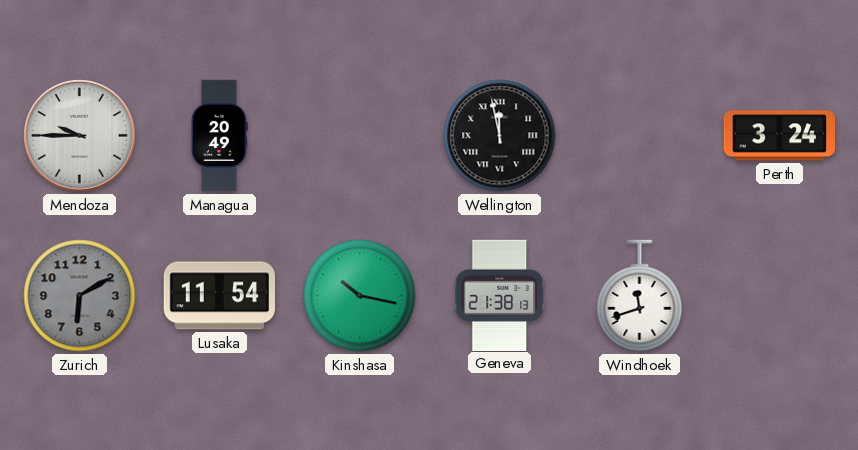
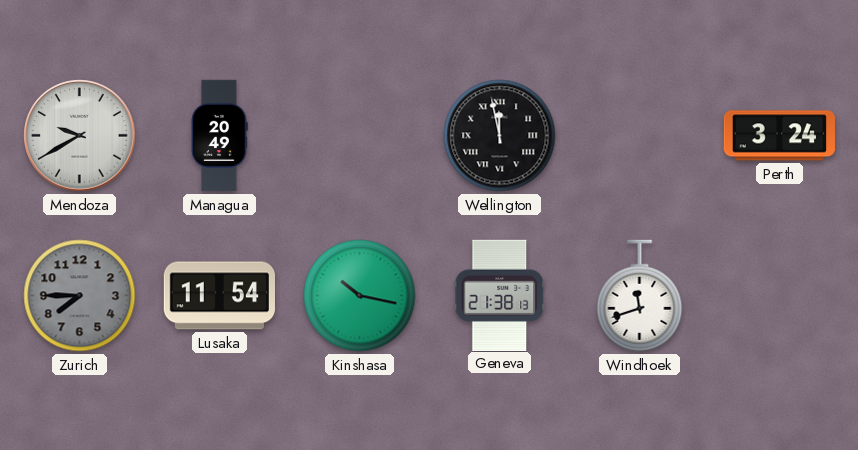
Mendoza: 9:45 -> 9:40
Zurich: 6:10 -> 7:45
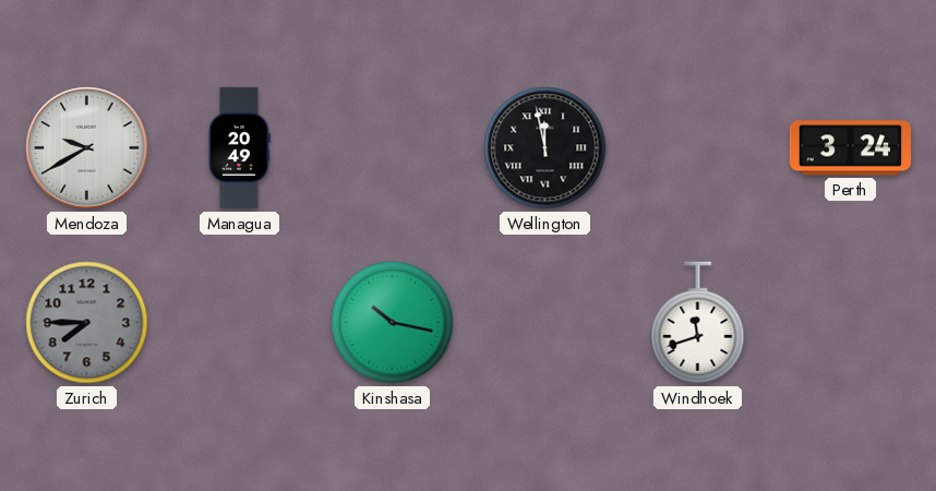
Lusaka: 11:54 -> none
Geneva: 21:38 -> none
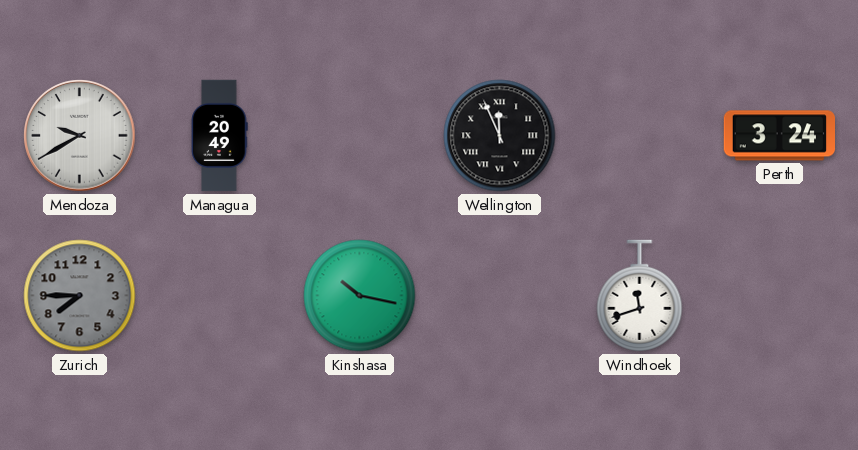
Wellington: 11:58 -> 11:56
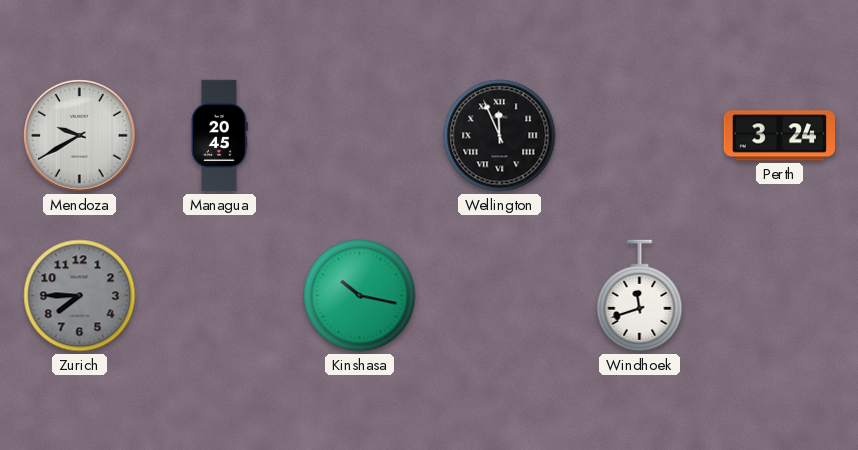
Managua: 20:49 -> 20:45
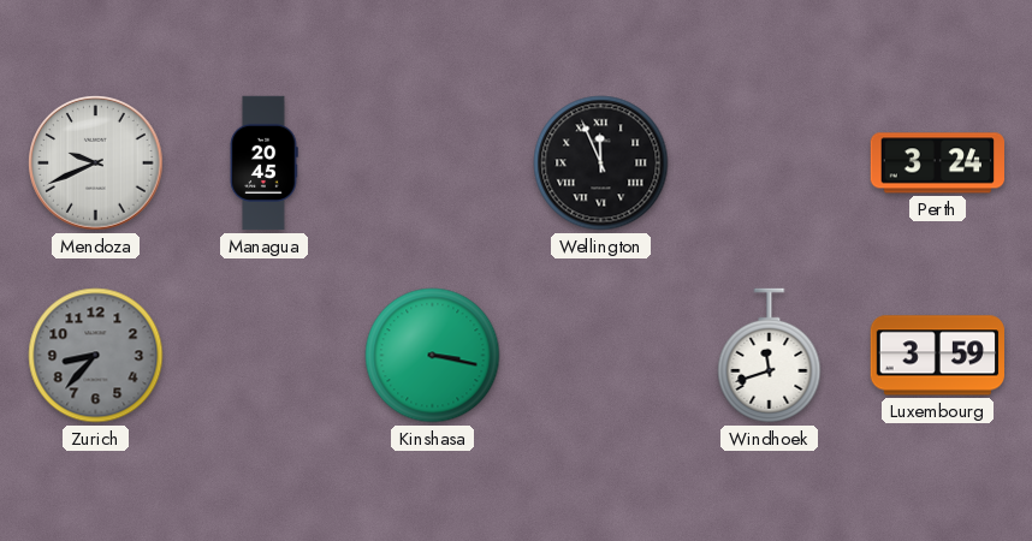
Mendoza: 9:40 -> 9:41
Zurich: 7:45 -> 8:37
Kinshasa: 10:17 -> 3:17
Luxembourg: none -> 3:59
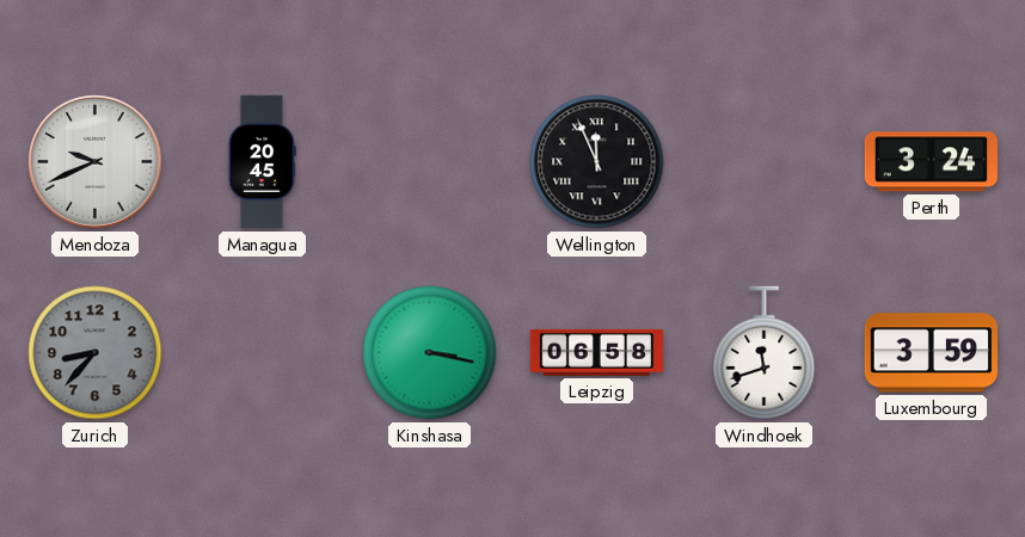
Leipzig: none -> 06:58
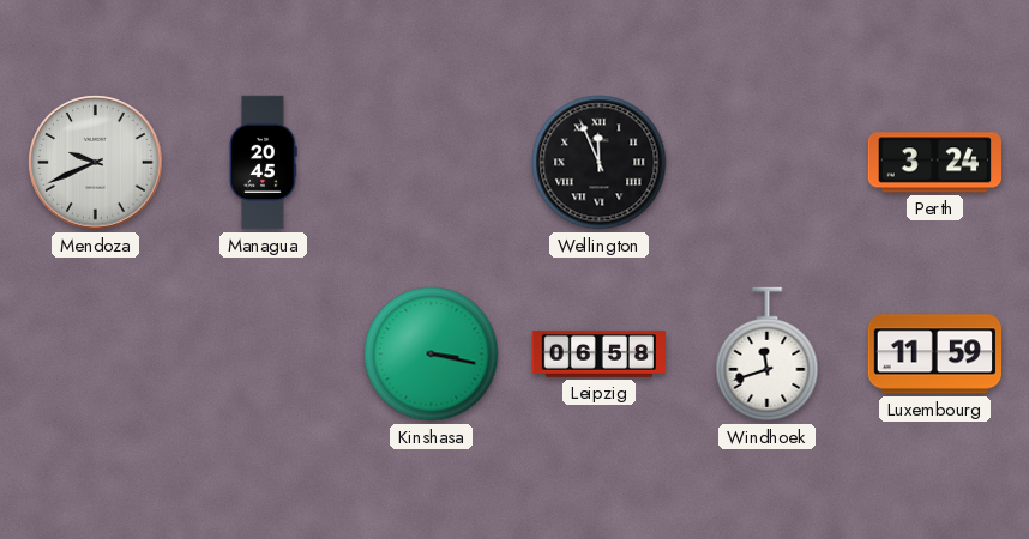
Zurich: 8:37 -> none
Luxembourg: 3:59 -> 11:59
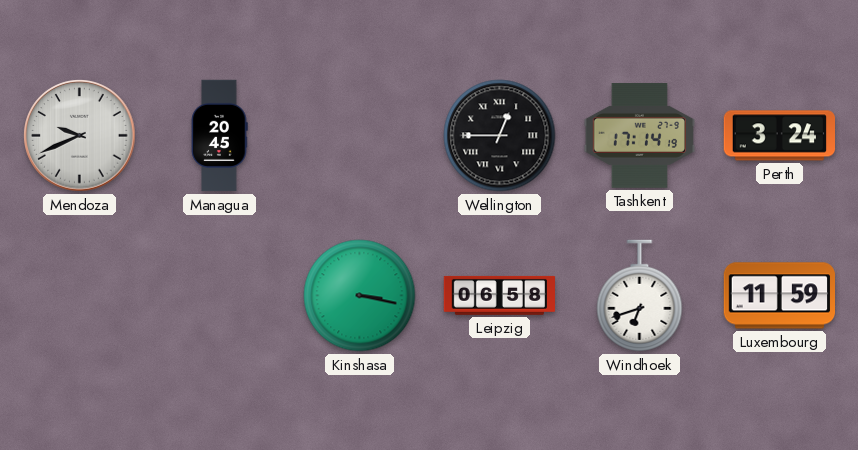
Wellington: 11:56 -> 12:45
Tashkent: none -> 17:14
Windhoek: 11:42 -> 6:42
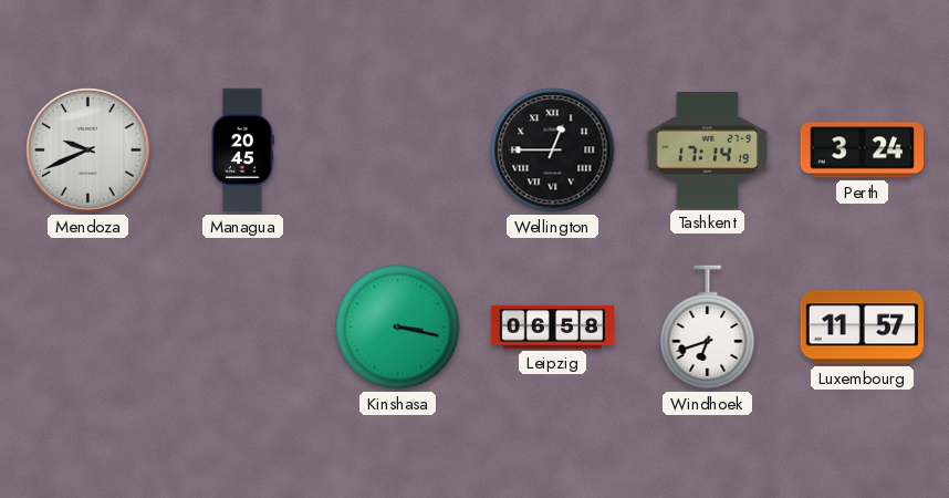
Luxembourg: 11:59 -> 11:57
